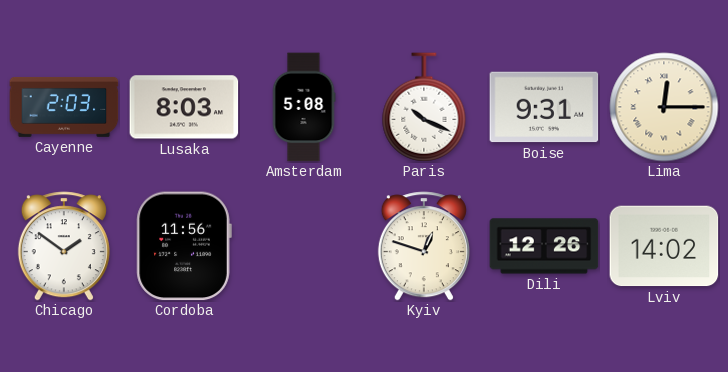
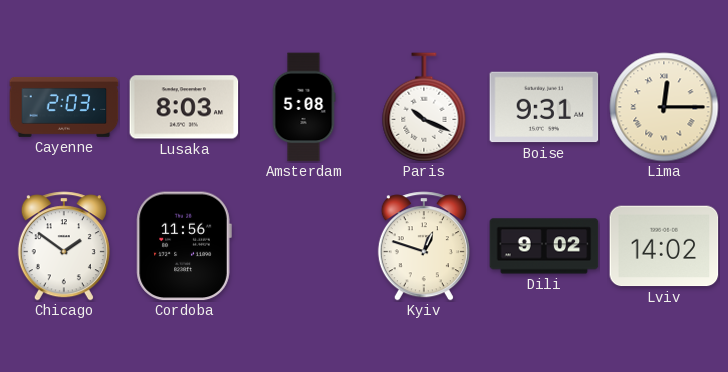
Dili: 12:26 -> 9:02
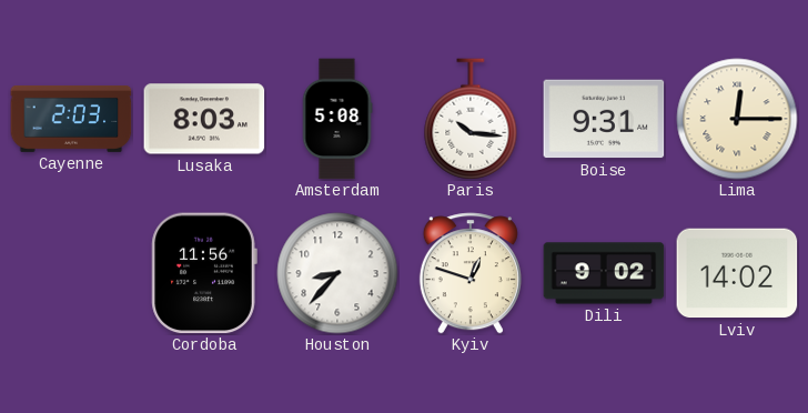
Paris: 10:19 -> 10:16
Chicago: 1:51 -> none
Houston: none -> 8:37
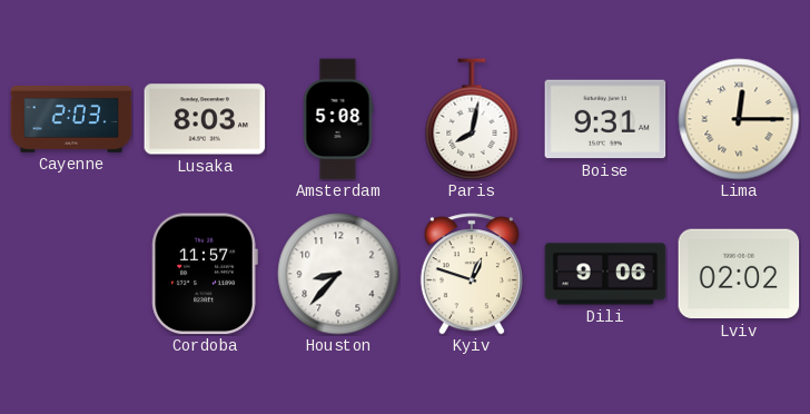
Paris: 10:16 -> 8:02
Cordoba: 11:56 -> 11:57
Dili: 9:02 -> 9:06
Lviv: 14:02 -> 02:02
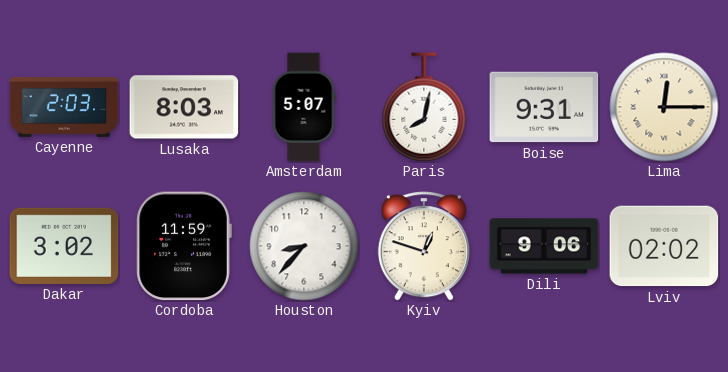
Amsterdam: 5:08 -> 5:07
Dakar: none -> 3:02
Cordoba: 11:57 -> 11:59
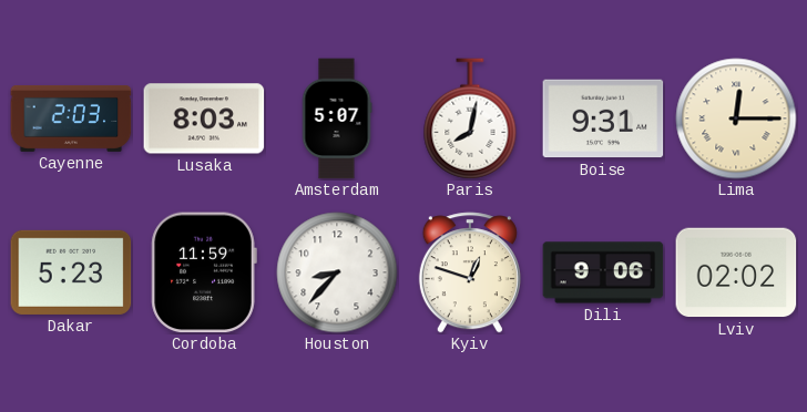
Dakar: 3:02 -> 5:23
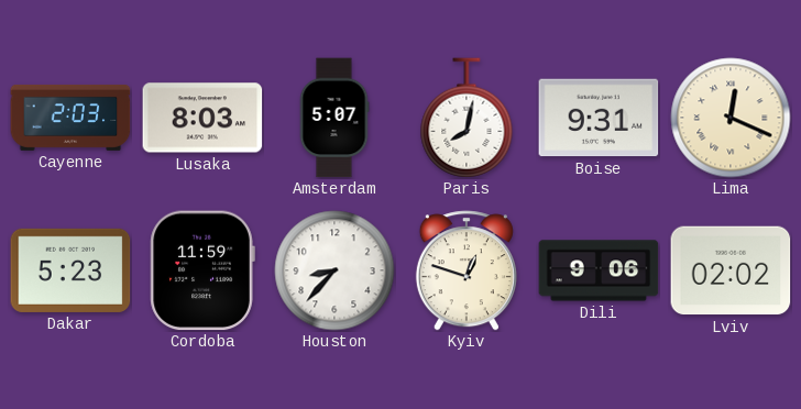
Lima: 12:15 -> 12:19
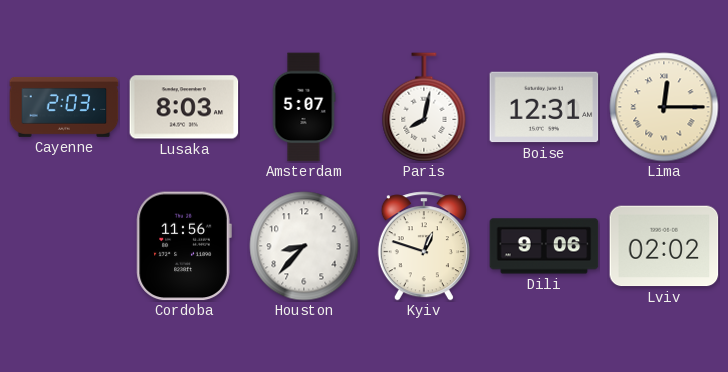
Boise: 9:31 -> 12:31
Lima: 12:19 -> 12:15
Dakar: 5:23 -> none
Cordoba: 11:59 -> 11:56
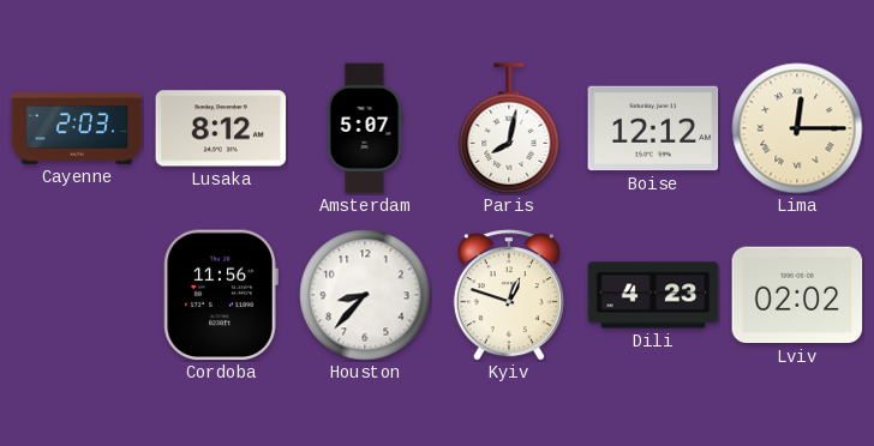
Lusaka: 8:03 -> 8:12
Boise: 12:31 -> 12:12
Dili: 9:06 -> 4:23
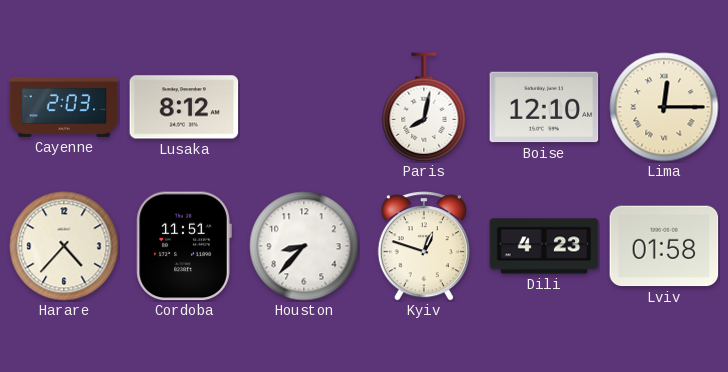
Amsterdam: 5:07 -> none
Boise: 12:12 -> 12:10
Harare: none -> 4:37
Cordoba: 11:56 -> 11:51
Lviv: 02:02 -> 01:58
